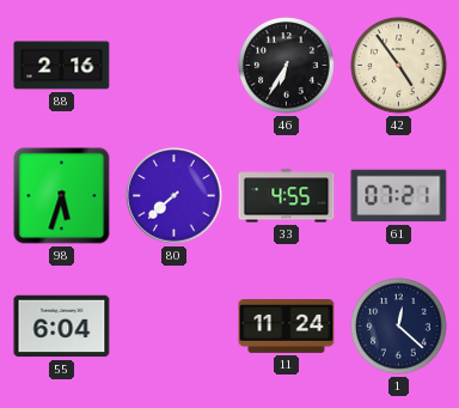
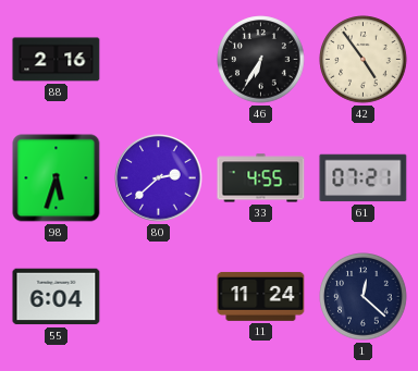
80: 7:38 -> 2:38
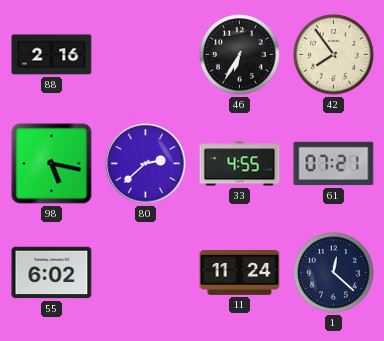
42: 4:54 -> 7:54
98: 5:33 -> 5:17
55: 6:04 -> 6:02
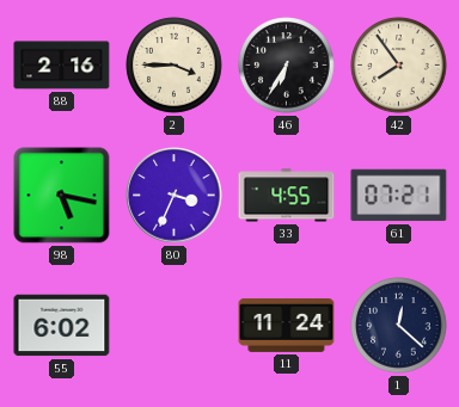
2: none -> 3:45
80: 2:38 -> 3:34
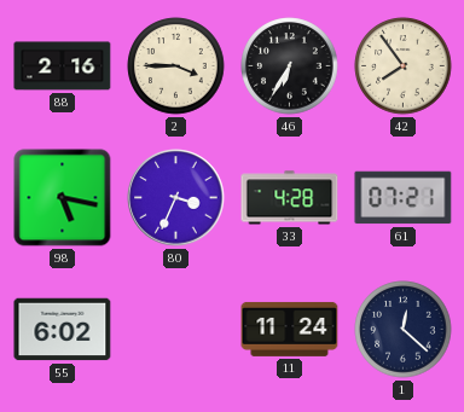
33: 4:55 -> 4:28
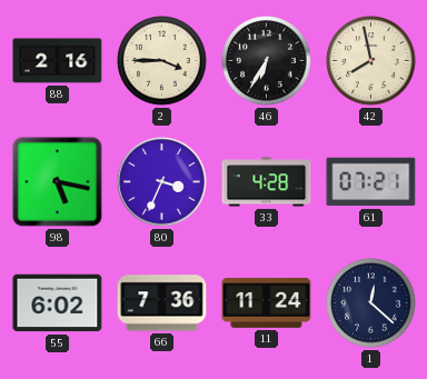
42: 7:54 -> 7:58
66: none -> 7:36
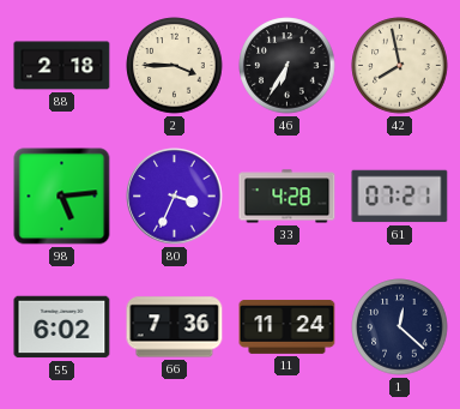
88: 2:16 -> 2:18
98: 5:17 -> 5:14
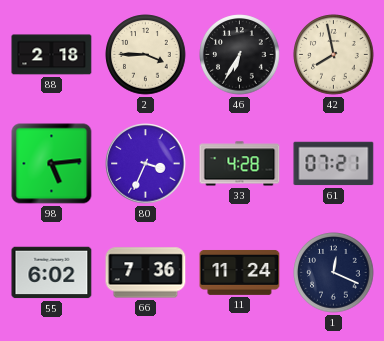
1: 12:22 -> 12:19
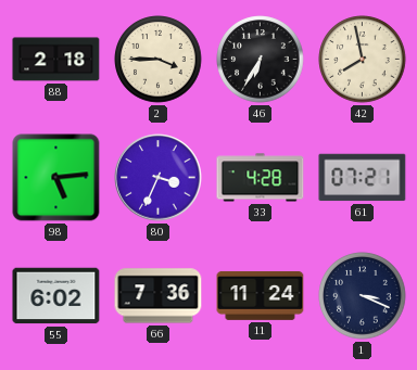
1: 12:19 -> 3:19
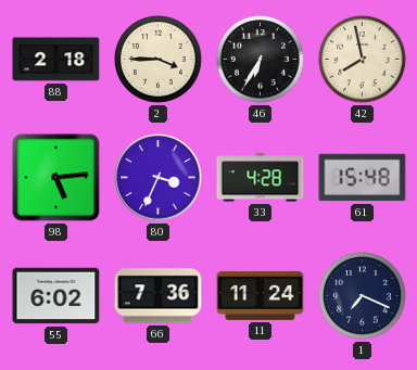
61: 07:21 -> 15:48
1: 3:19 -> 7:19
